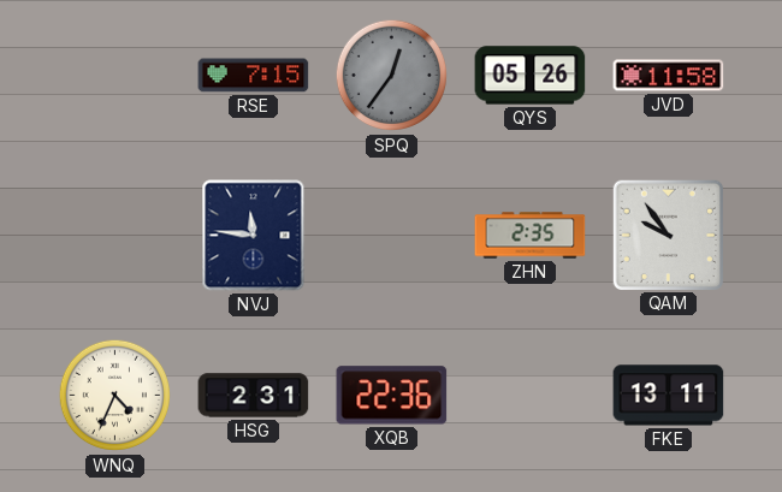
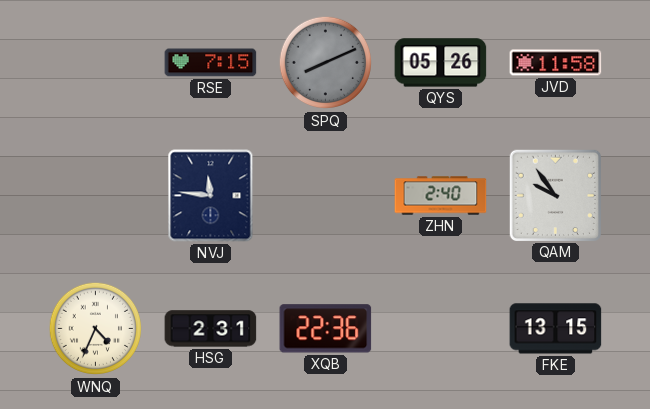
SPQ: 12:36 -> 8:11
ZHN: 2:35 -> 2:40
FKE: 13:11 -> 13:15
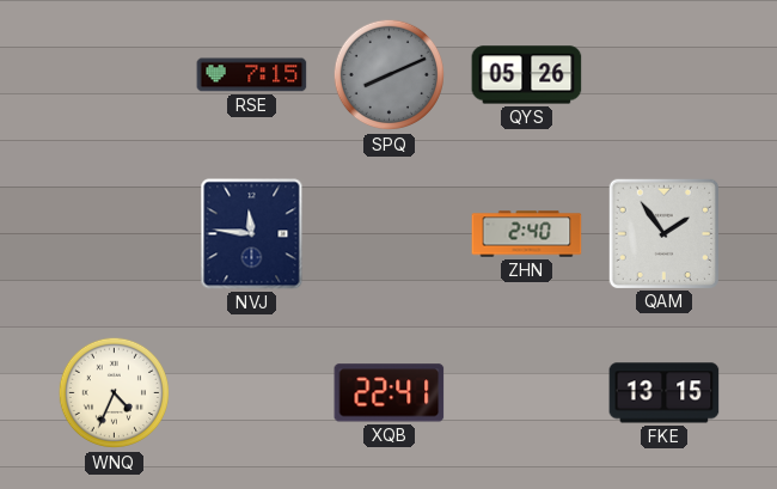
JVD: 11:58 -> none
QAM: 9:54 -> 1:54
HSG: 2:31 -> none
XQB: 22:36 -> 22:41
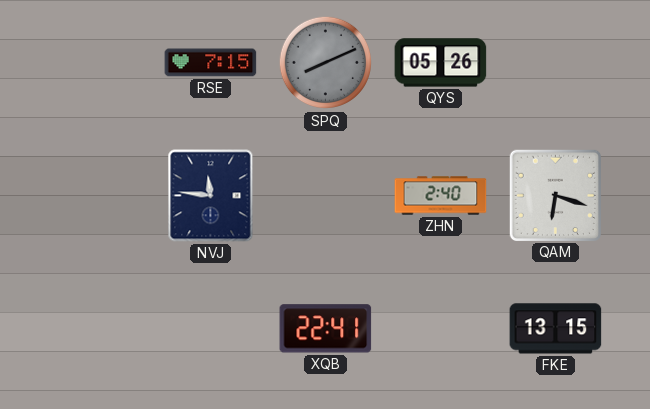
QAM: 1:54 -> 6:18
WNQ: 4:34 -> none
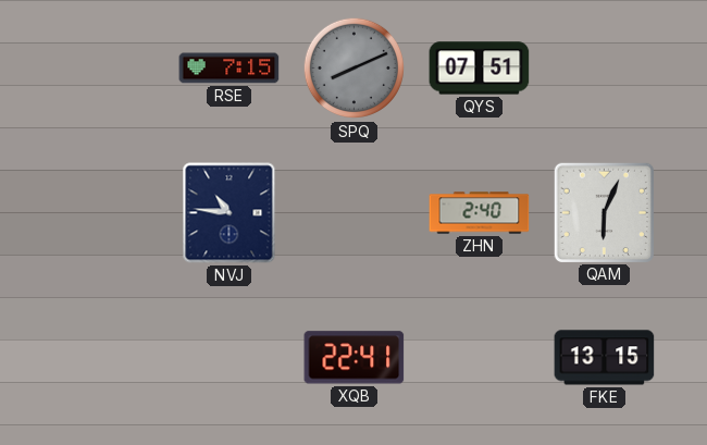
QYS: 05:26 -> 07:51
NVJ: 11:46 -> 10:46
QAM: 6:18 -> 6:04
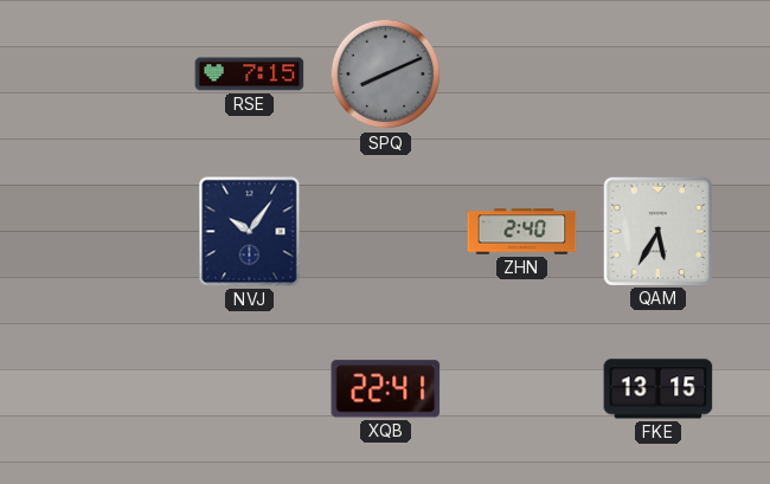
QYS: 07:51 -> none
NVJ: 10:46 -> 10:06
QAM: 6:04 -> 5:35
